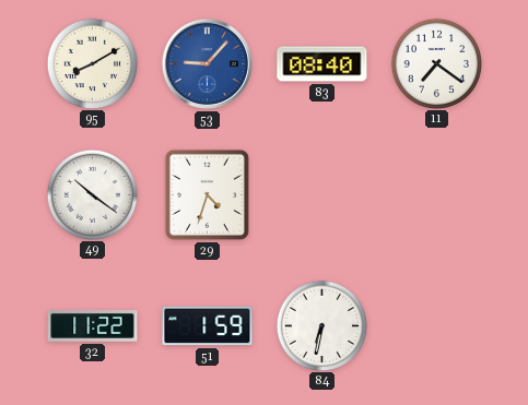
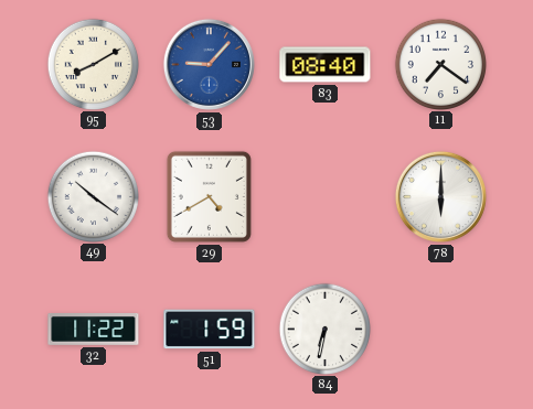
29: 4:33 -> 4:40
78: none -> 6:00
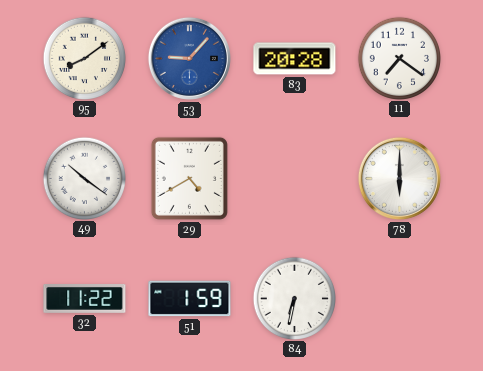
95: 8:10 -> 8:09
83: 08:40 -> 20:28
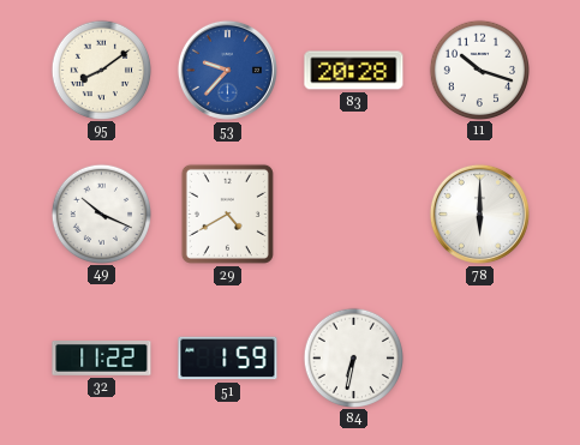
53: 9:07 -> 9:37
11: 7:21 -> 10:18
49: 10:21 -> 10:19
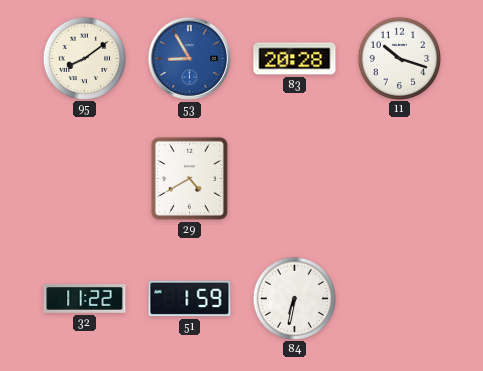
53: 9:37 -> 8:55
49: 10:19 -> none
78: 6:00 -> none
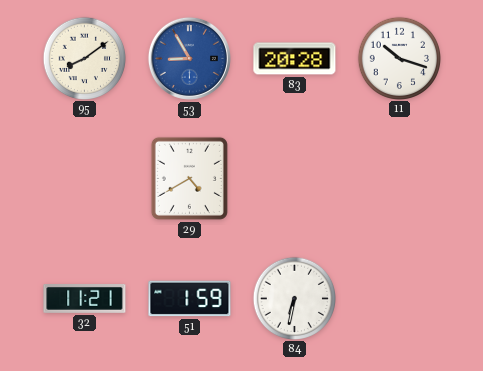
32: 11:22 -> 11:21
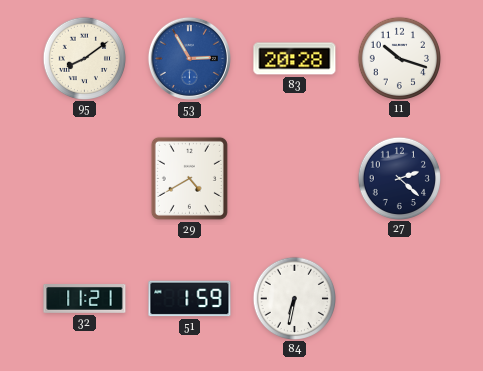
53: 8:55 -> 2:55
27: none -> 2:22
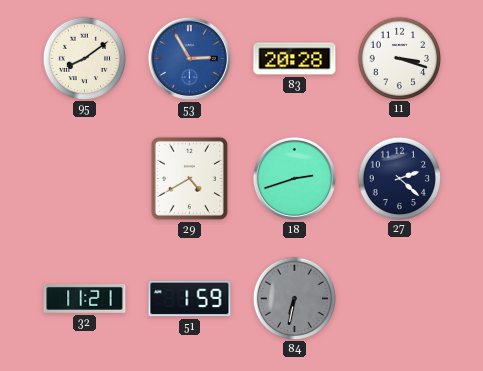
11: 10:18 -> 3:18
18: none -> 2:42
84 dial: white -> grey
